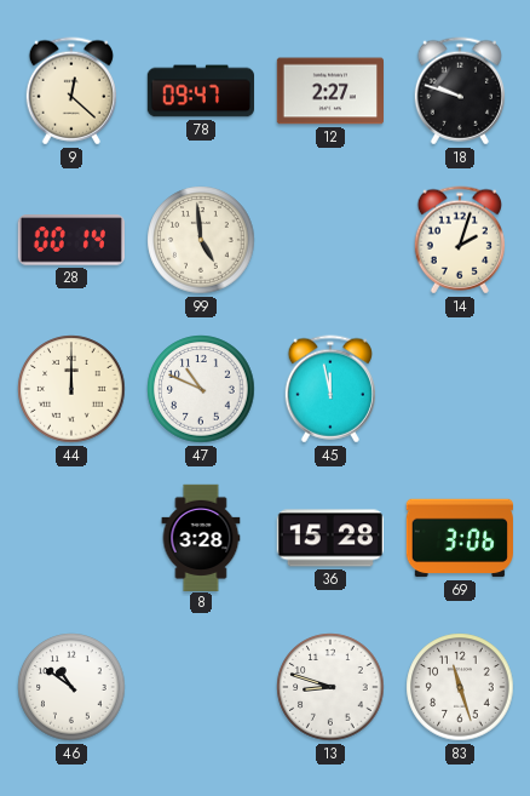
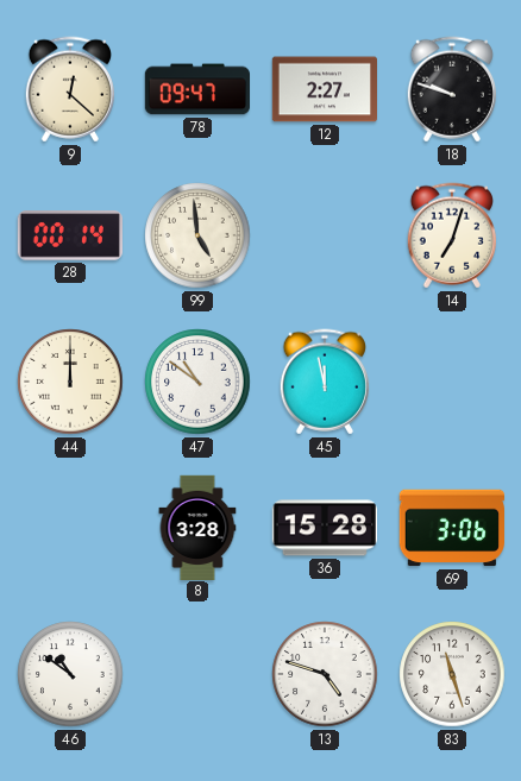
14: 2:03 -> 7:03
47: 10:49 -> 10:51
13: 8:48 -> 4:48
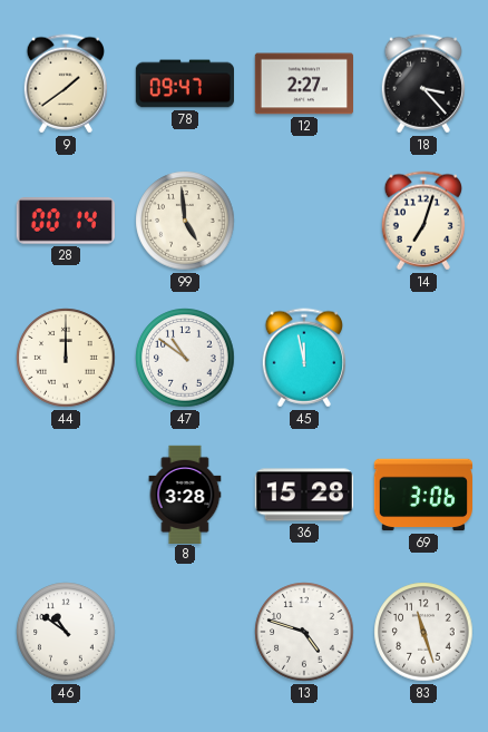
9: 12:22 -> 1:39
18: 9:48 -> 3:23
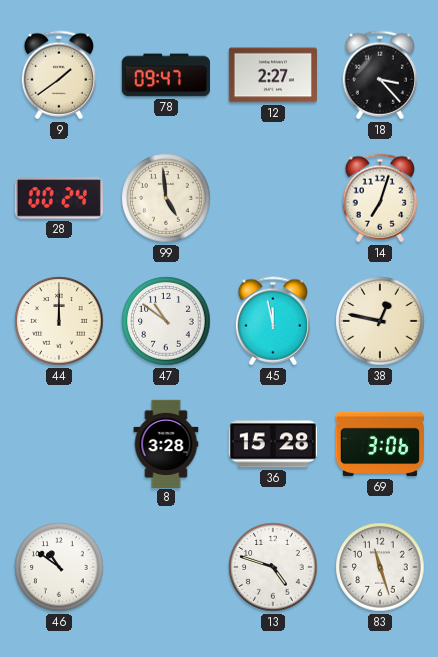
28: 00:14 -> 00:24
38: none -> 12:47
